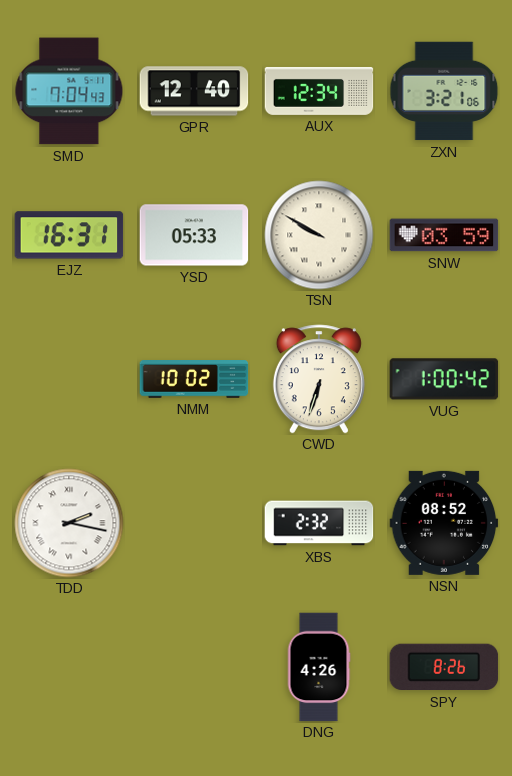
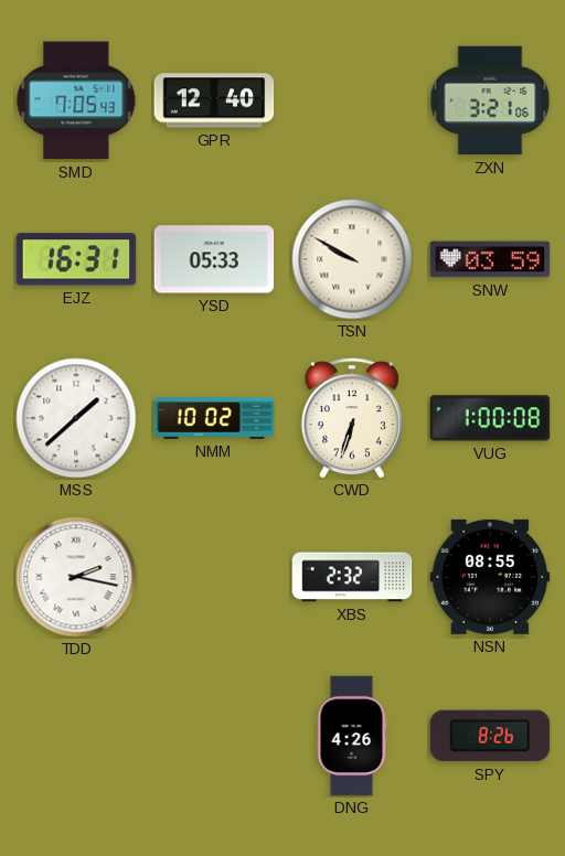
SMD: 7:04 -> 7:05
AUX: 12:34 -> none
MSS: none -> 1:38
VUG: 1:00:42 -> 1:00:08
NSN: 08:52 -> 08:55
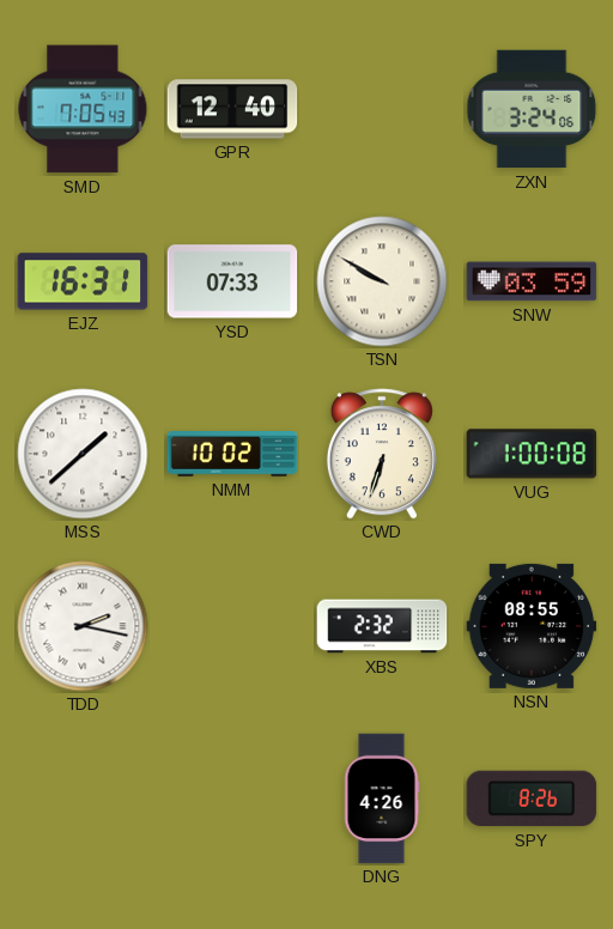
ZXN: 3:21 -> 3:24
YSD: 05:33 -> 07:33
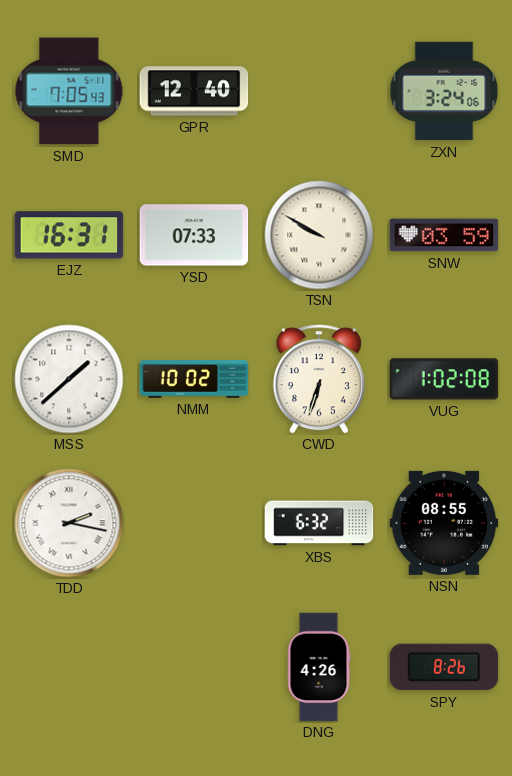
VUG: 1:00 -> 1:02
XBS: 2:32 -> 6:32
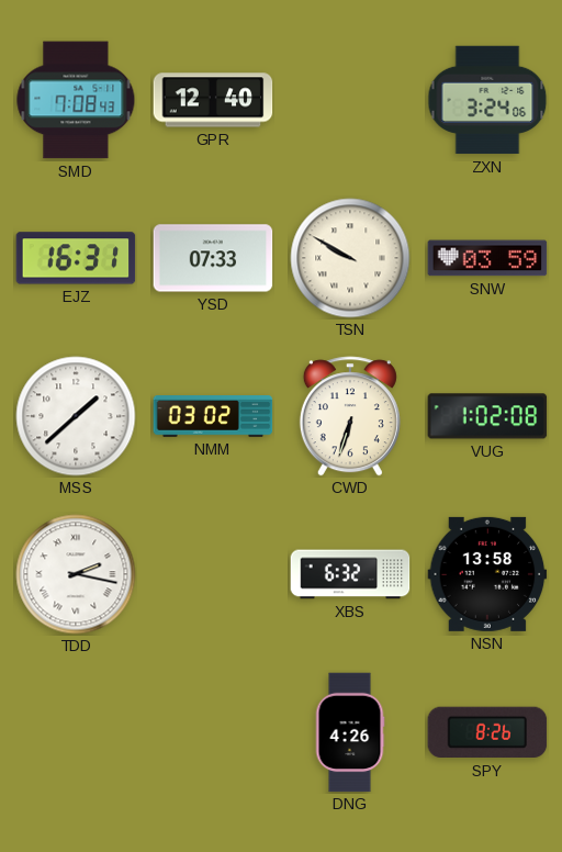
SMD: 7:05 -> 7:08
NMM: 10:02 -> 03:02
NSN: 08:55 -> 13:58
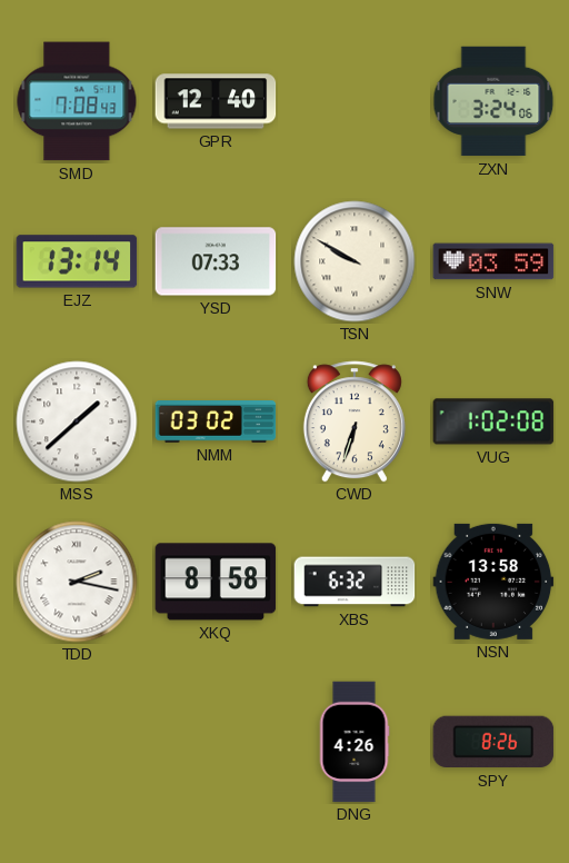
EJZ: 16:31 -> 13:14
XKQ: none -> 8:58
